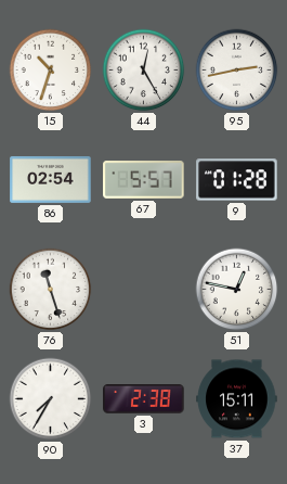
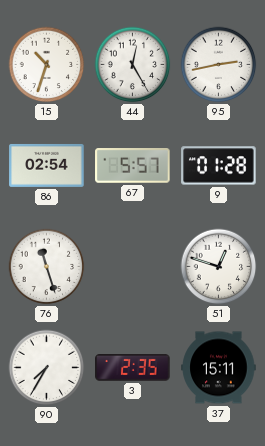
51: 12:47 -> 12:48
3: 2:38 -> 2:35
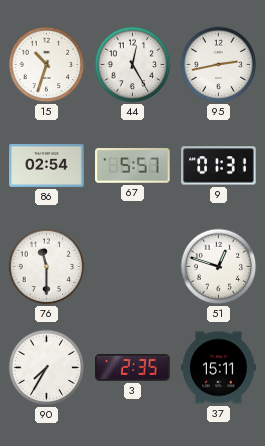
9: 01:28 -> 01:31
76: 11:27 -> 11:30
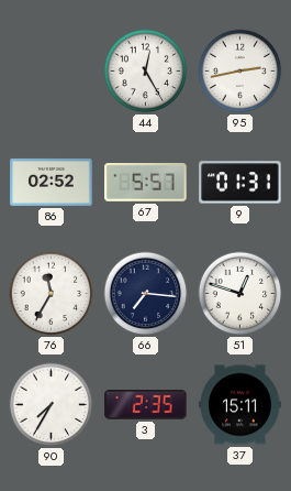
15: 10:33 -> none
86: 02:54 -> 02:52
76: 11:30 -> 11:35
66: none -> 7:16
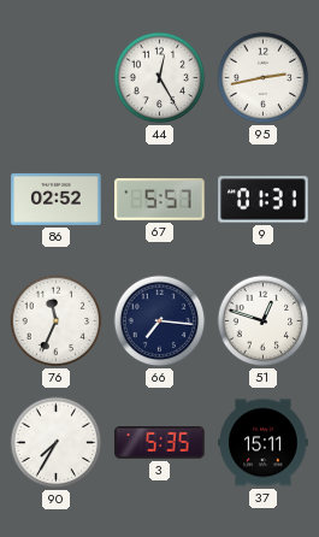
76: 11:35 -> 11:34
3: 2:35 -> 5:35
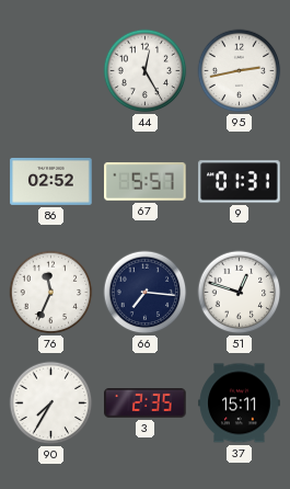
3: 5:35 -> 2:35
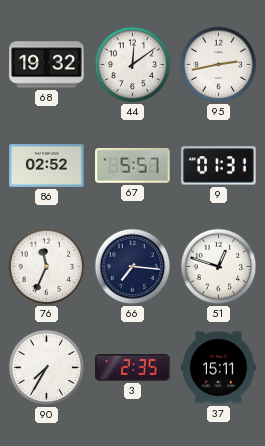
68: none -> 19:32
44: 12:25 -> 12:09
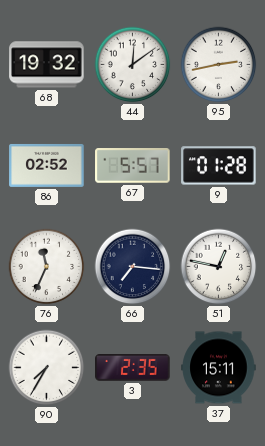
9: 01:31 -> 01:28
51: 12:48 -> 12:47
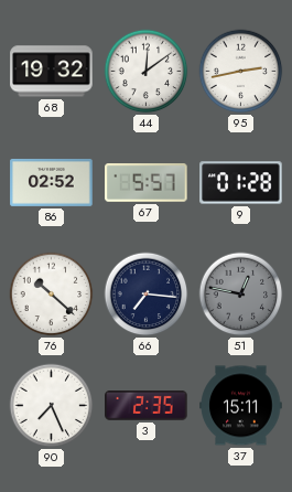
76: 11:34 -> 10:22
51 dial: white -> grey
90: 7:35 -> 7:26
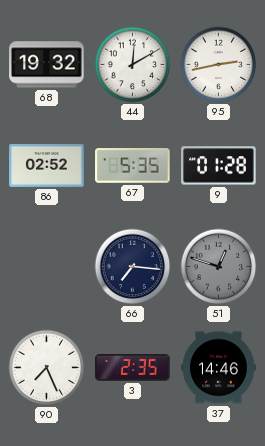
44: 12:09 -> 12:10
67: 5:57 -> 5:35
76: 10:22 -> none
51: 12:47 -> 12:48
37: 15:11 -> 14:46
